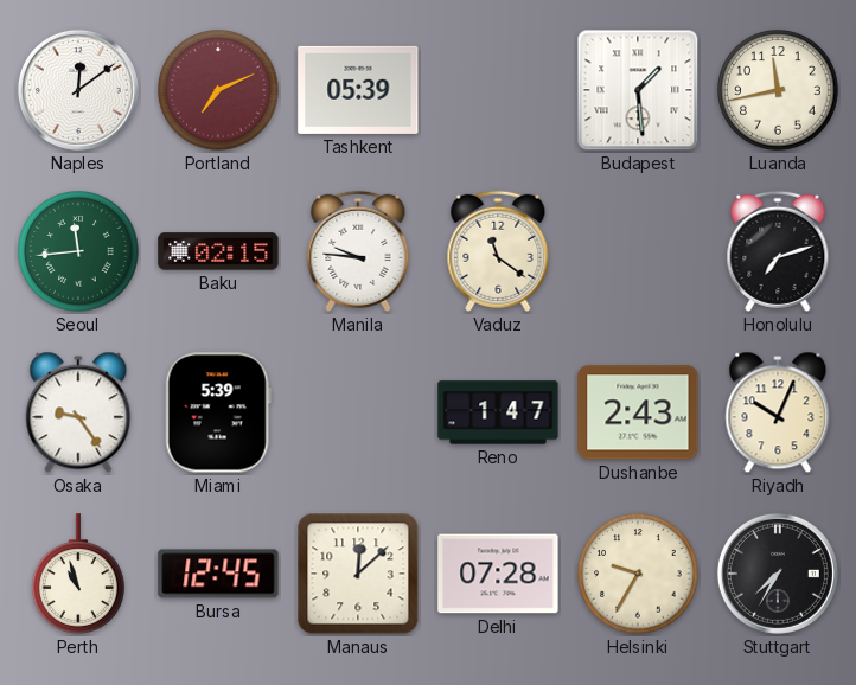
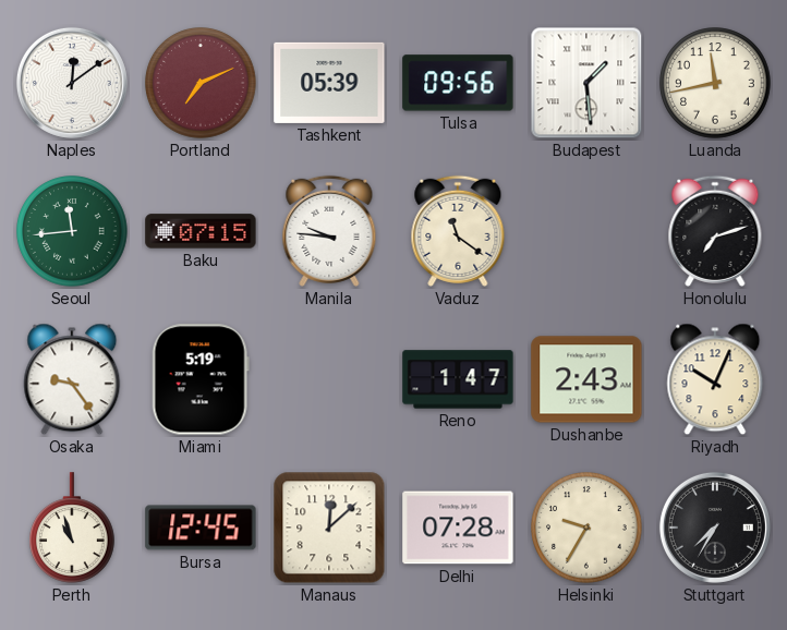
Tulsa: none -> 09:56
Baku: 02:15 -> 07:15
Miami: 5:39 -> 5:19
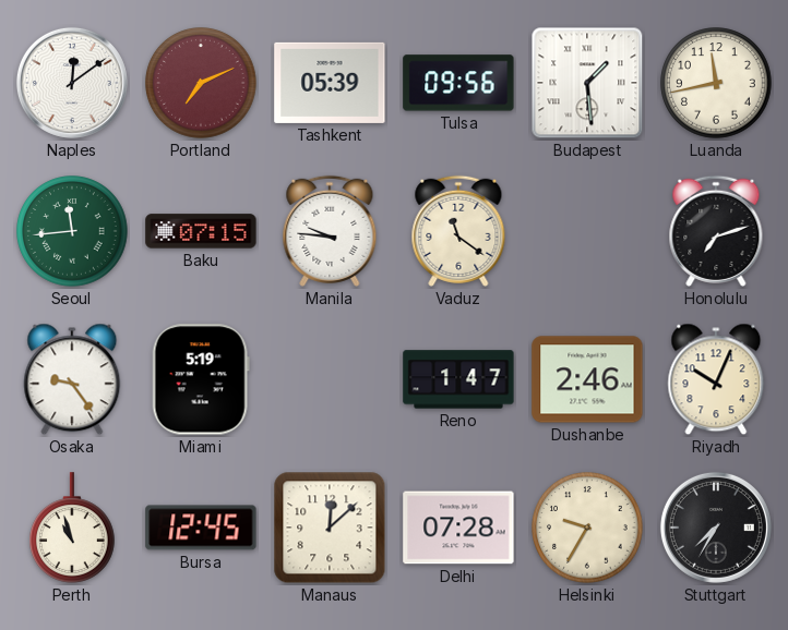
Dushanbe: 2:43 -> 2:46
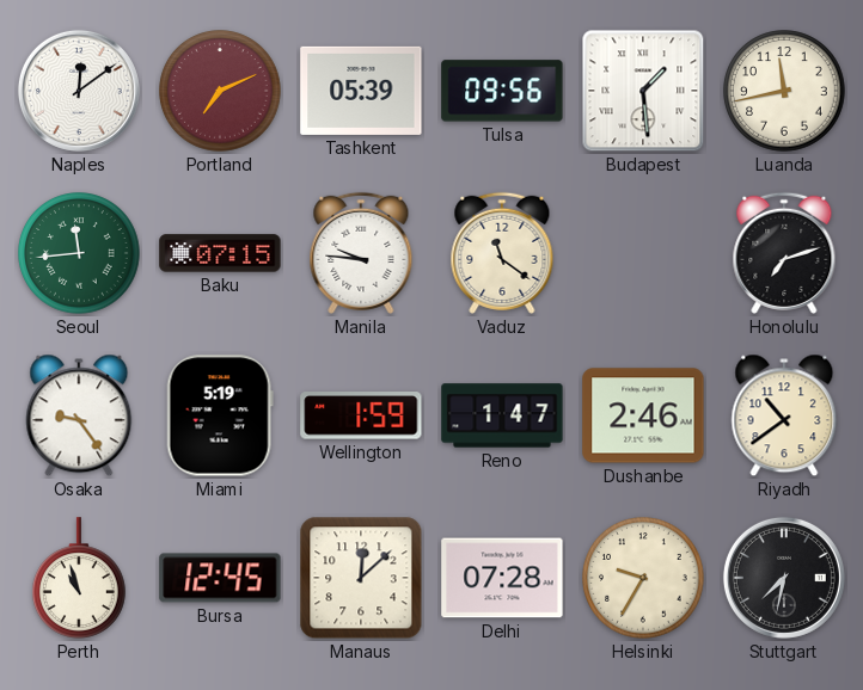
Wellington: none -> 1:59
Riyadh: 10:04 -> 10:39
Stuttgart: 7:35 -> 7:32
